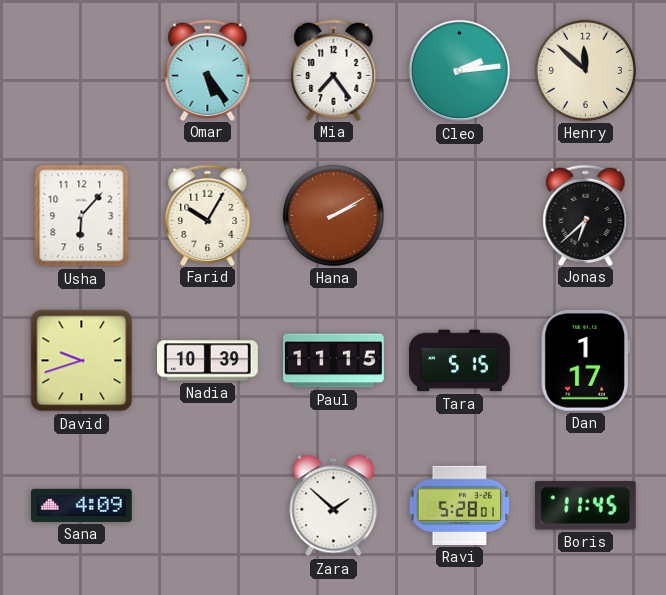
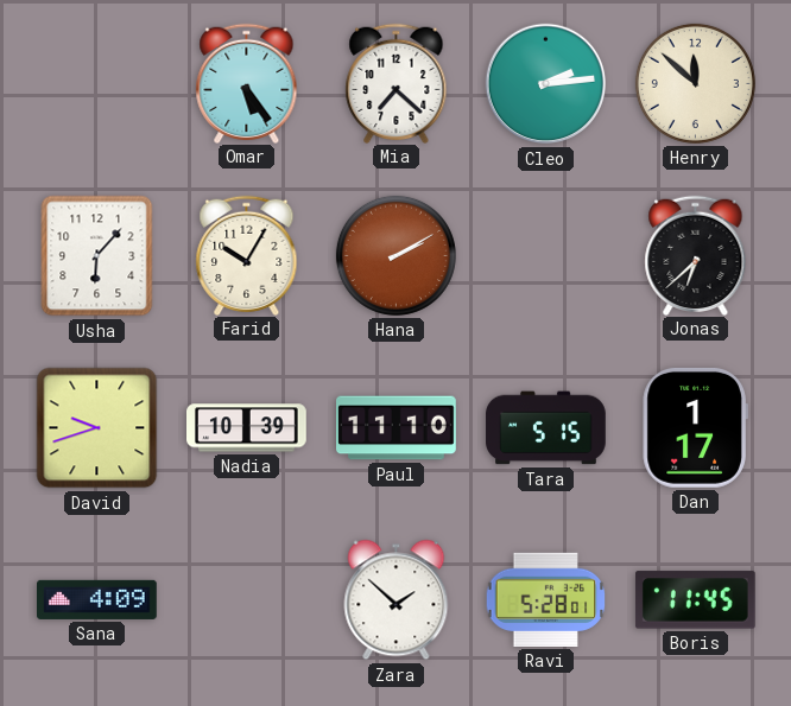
Mia: 7:24 -> 7:22
Paul: 11:15 -> 11:10
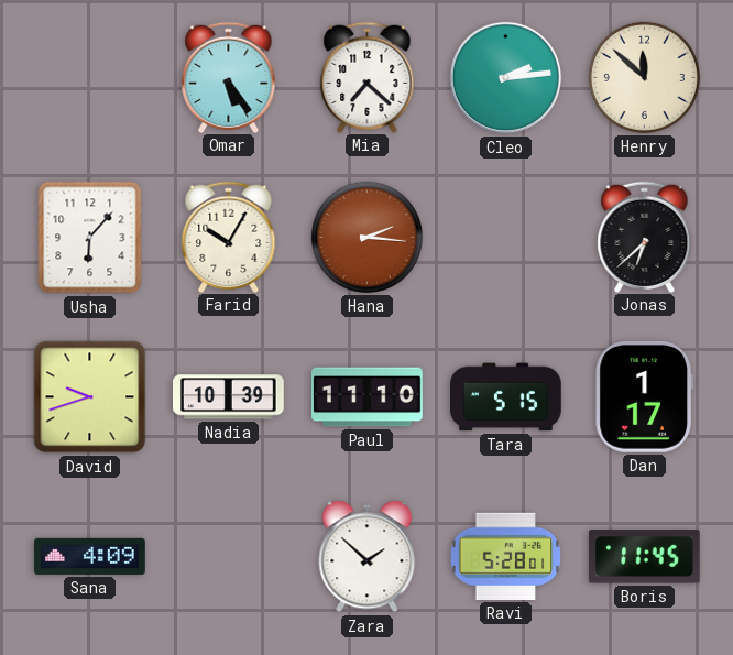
Hana: 2:10 -> 2:16
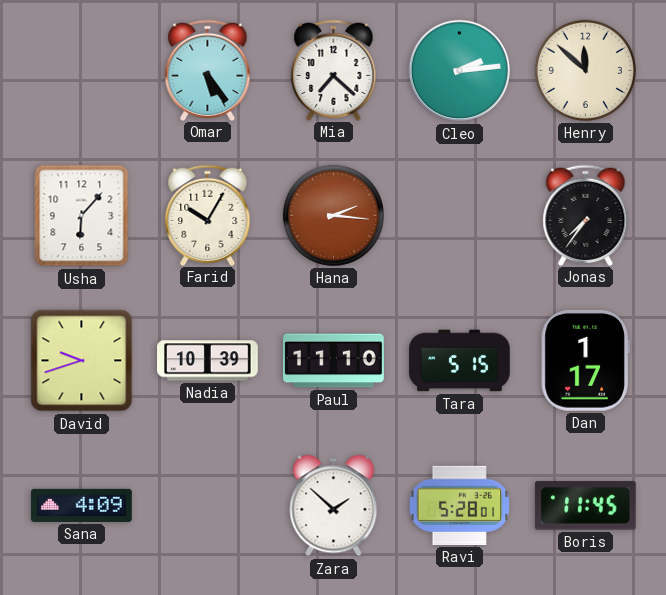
Jonas: 6:38 -> 7:36
